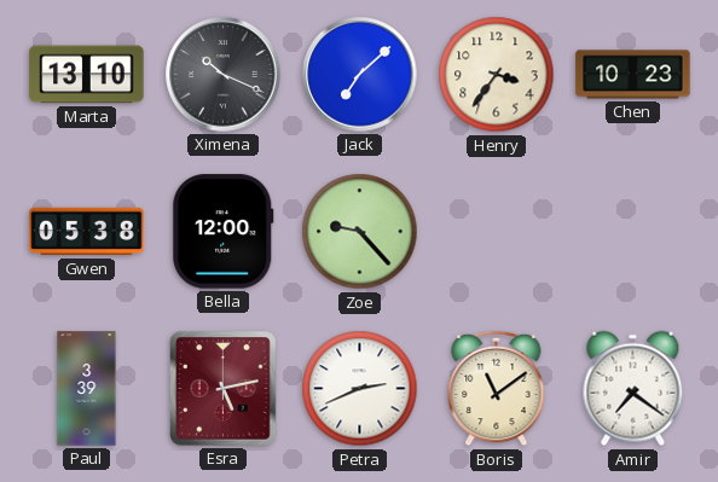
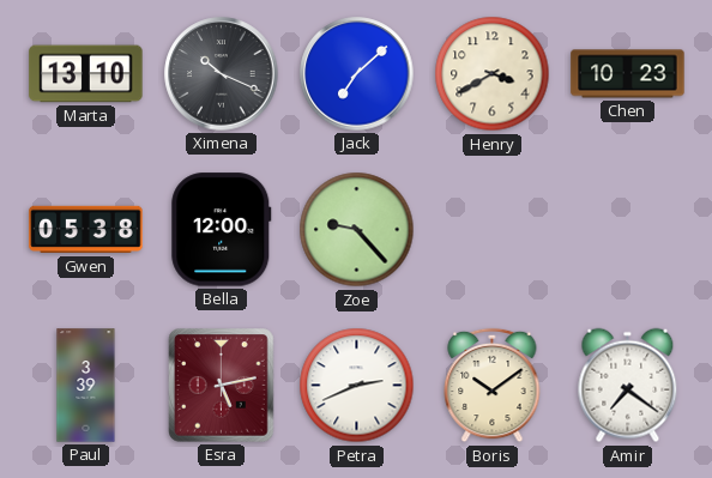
Henry: 3:36 -> 3:40
Boris: 11:09 -> 10:09
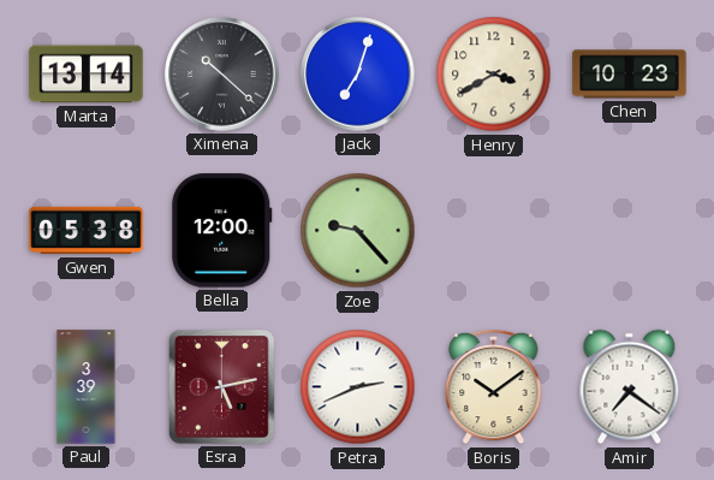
Marta: 13:10 -> 13:14
Ximena: 10:19 -> 10:22
Jack: 7:08 -> 7:03
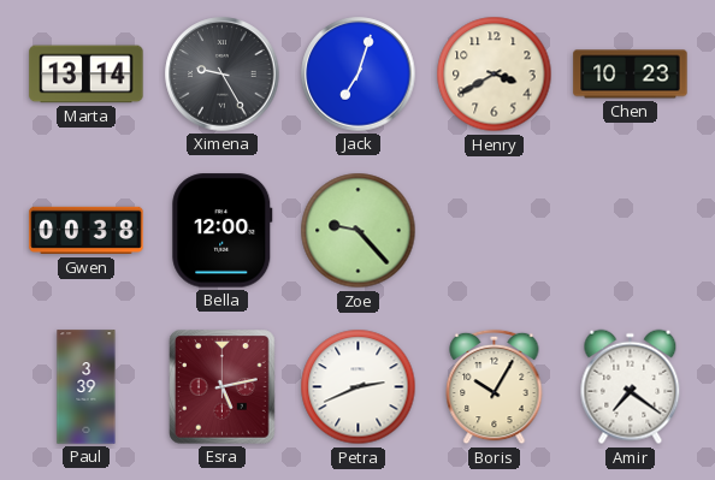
Ximena: 10:22 -> 9:25
Gwen: 05:38 -> 00:38
Boris: 10:09 -> 10:05
